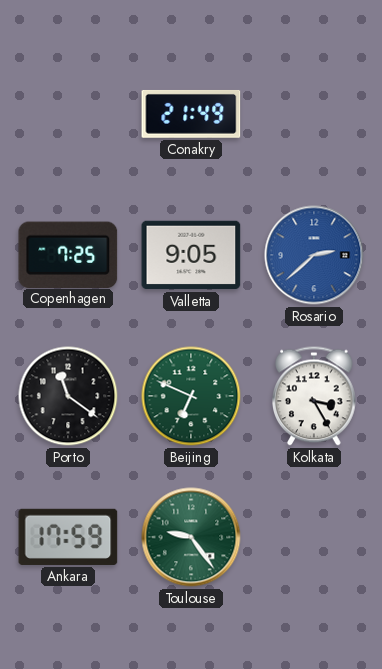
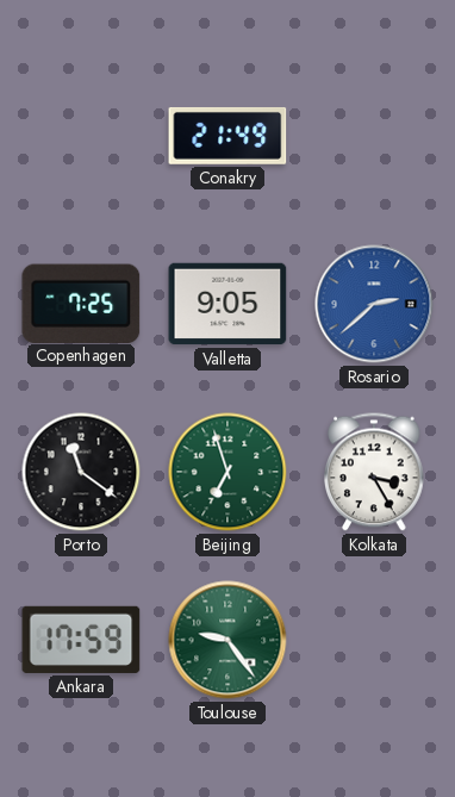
Beijing: 6:49 -> 6:57
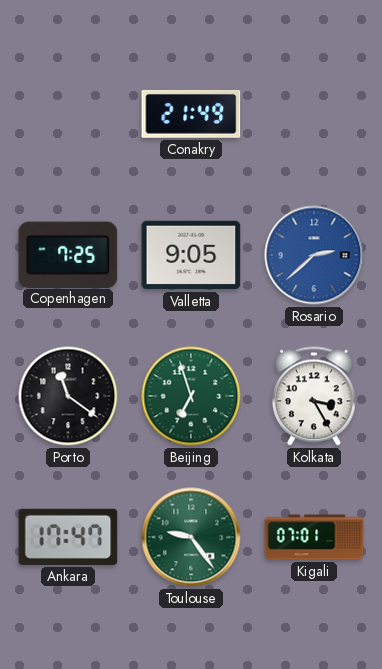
Ankara: 17:59 -> 17:47
Kigali: none -> 07:01
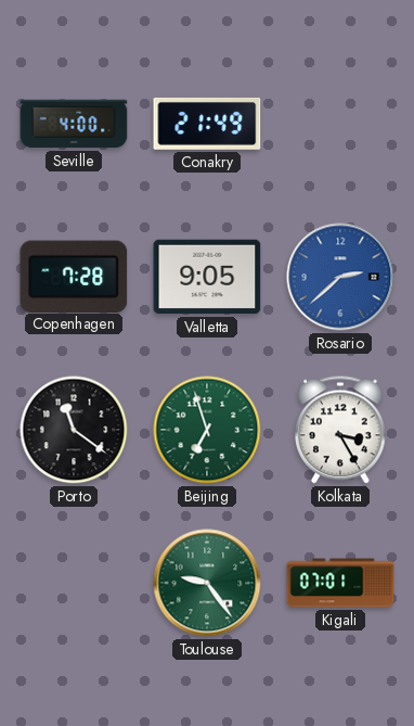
Seville: none -> 4:00
Copenhagen: 7:25 -> 7:28
Ankara: 17:47 -> none
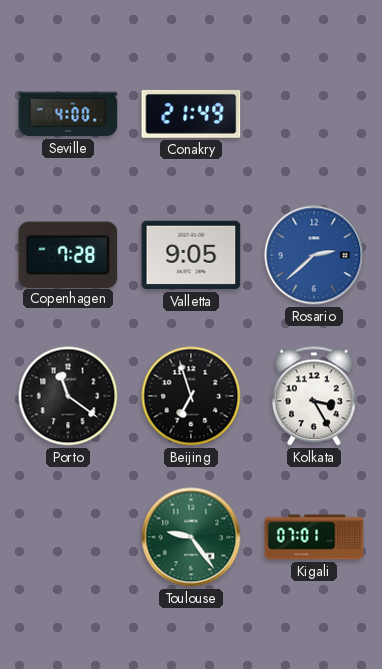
Beijing dial: green -> black
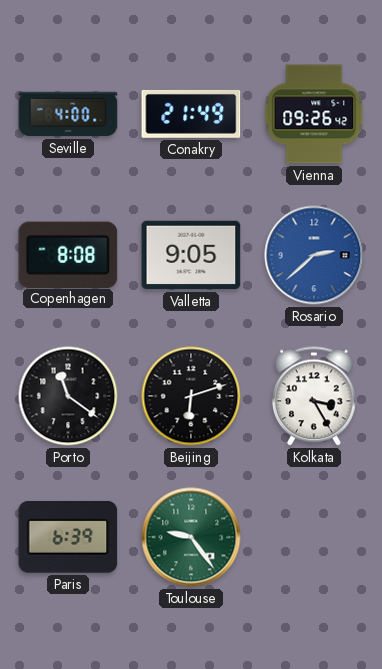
Vienna: none -> 09:26
Copenhagen: 7:28 -> 8:08
Beijing: 6:57 -> 6:12
Paris: none -> 6:39
Kigali: 07:01 -> none
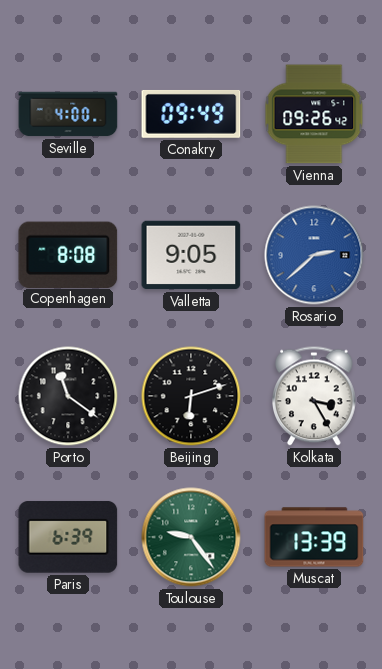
Conakry: 21:49 -> 09:49
Muscat: none -> 13:39
